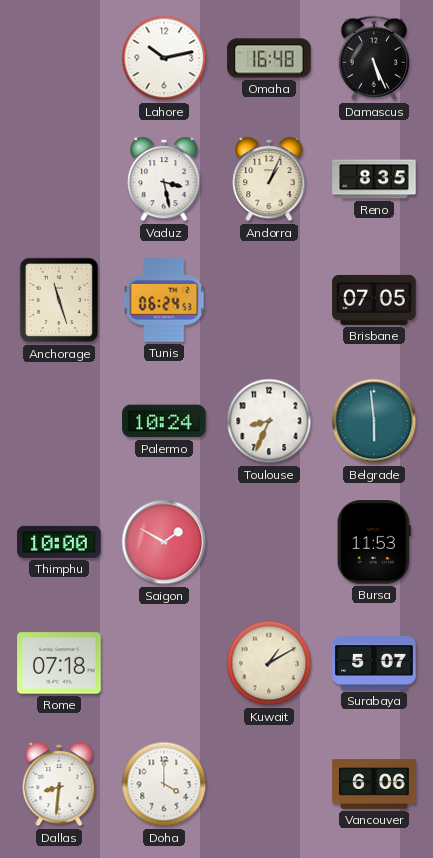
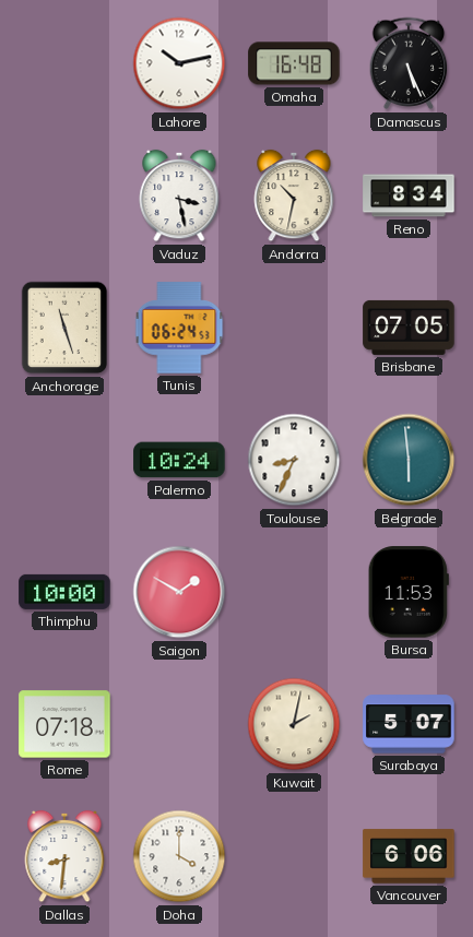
Andorra: 1:04 -> 10:32
Reno: 8:35 -> 8:34
Kuwait: 1:10 -> 2:02
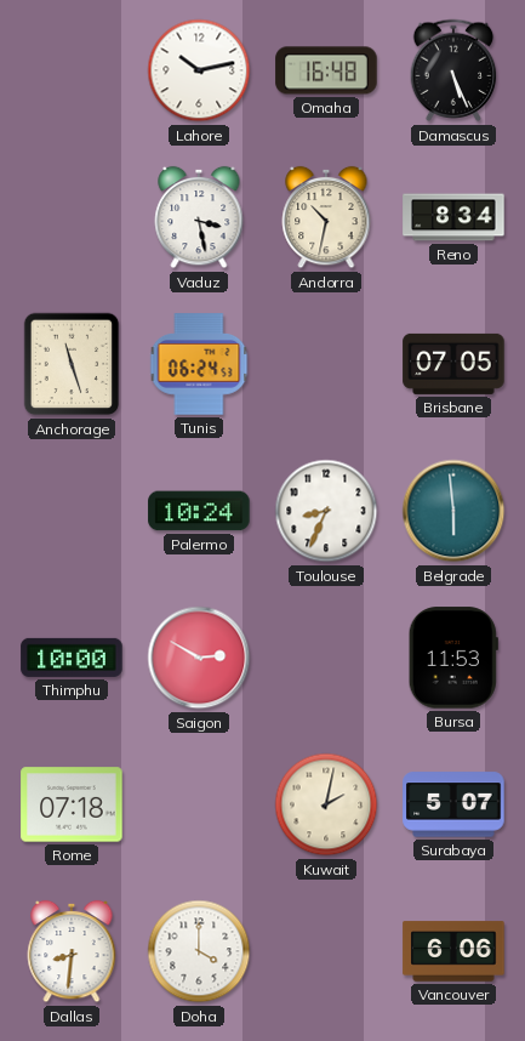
Saigon: 1:50 -> 2:50
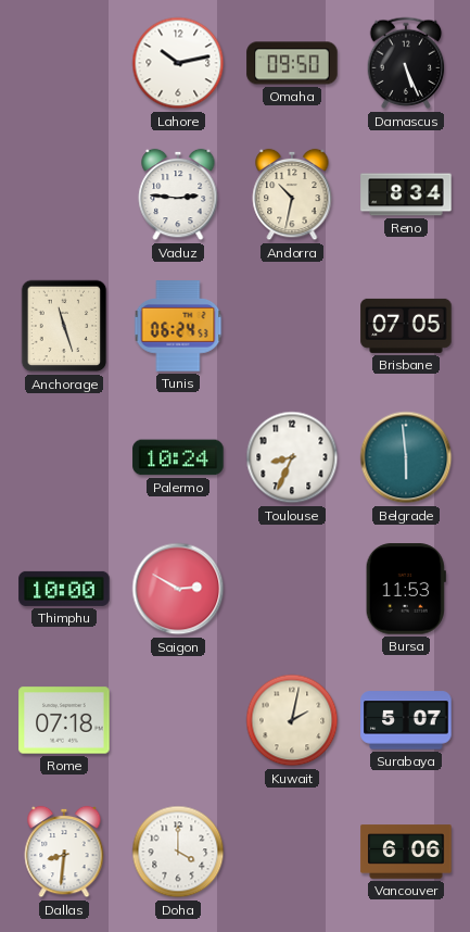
Omaha: 16:48 -> 09:50
Vaduz: 3:28 -> 2:46
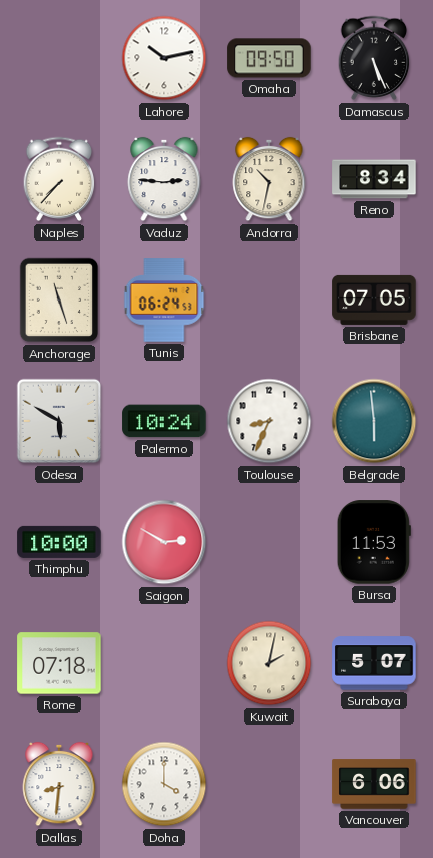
Naples: none -> 7:37
Odesa: none -> 5:50
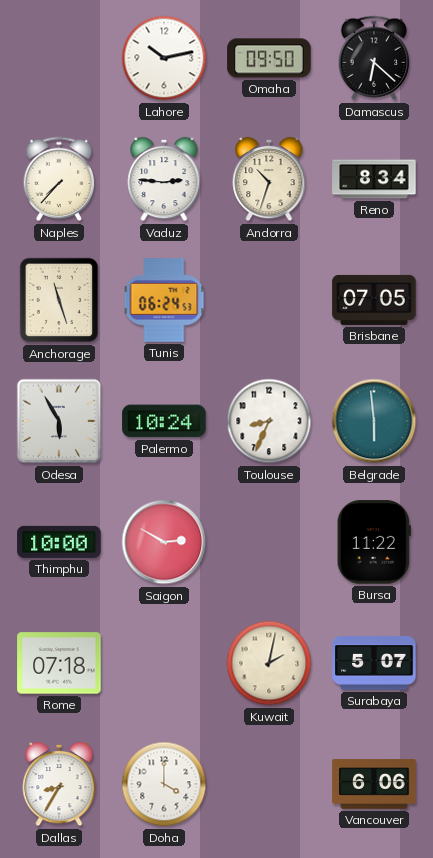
Damascus: 5:26 -> 6:22
Andorra: 10:32 -> 10:33
Odesa: 5:50 -> 5:55
Bursa: 11:53 -> 11:22
Dallas: 8:31 -> 8:35
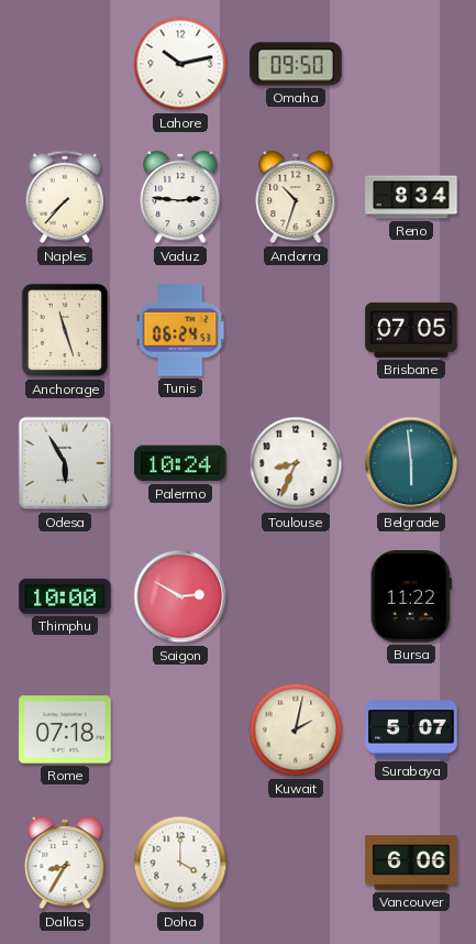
Damascus: 6:22 -> none
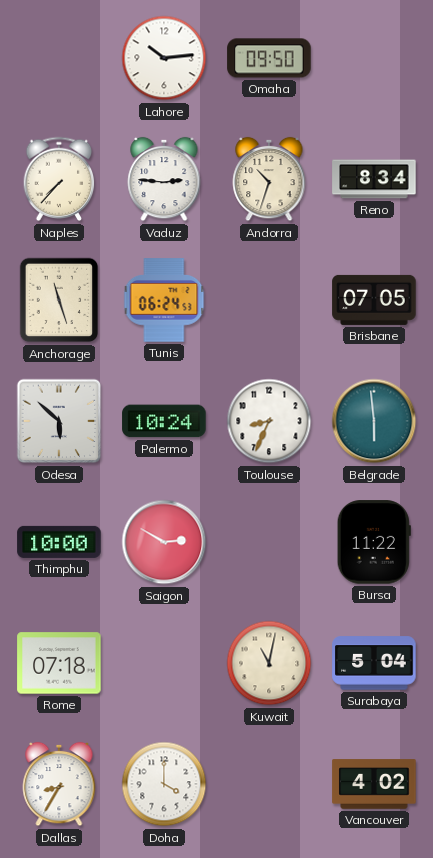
Lahore: 10:13 -> 10:14
Odesa: 5:55 -> 5:52
Kuwait: 2:02 -> 11:02
Surabaya: 5:07 -> 5:04
Vancouver: 6:06 -> 4:02
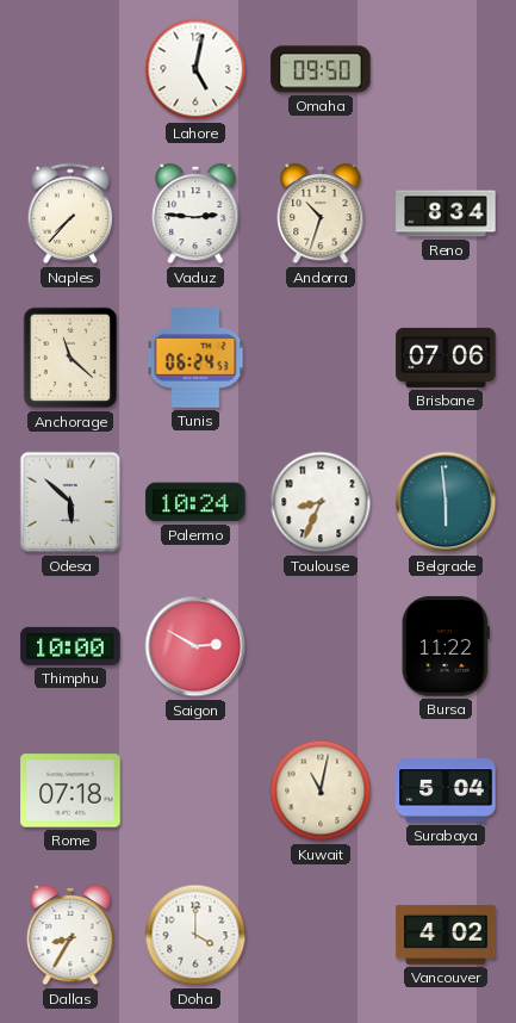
Lahore: 10:14 -> 5:02
Anchorage: 11:27 -> 11:22
Brisbane: 07:05 -> 07:06
